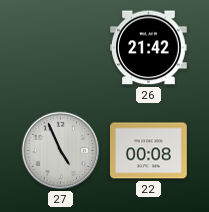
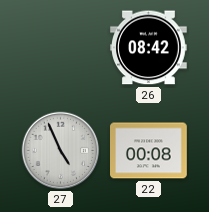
26: 21:42 -> 08:42
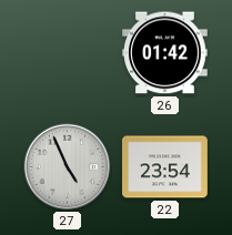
26: 08:42 -> 01:42
22: 00:08 -> 23:54
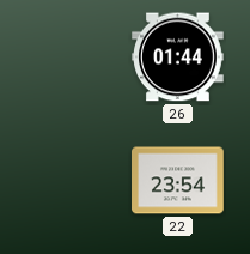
26: 01:42 -> 01:44
27: 4:56 -> none
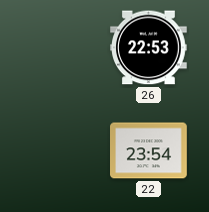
26: 01:44 -> 22:53
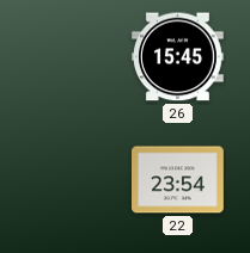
26: 22:53 -> 15:45
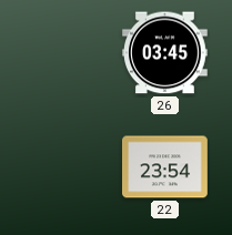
26: 15:45 -> 03:45
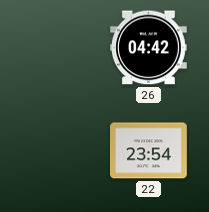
26: 03:45 -> 04:42
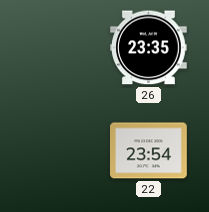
26: 04:42 -> 23:35
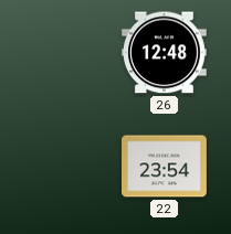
26: 23:35 -> 12:48
